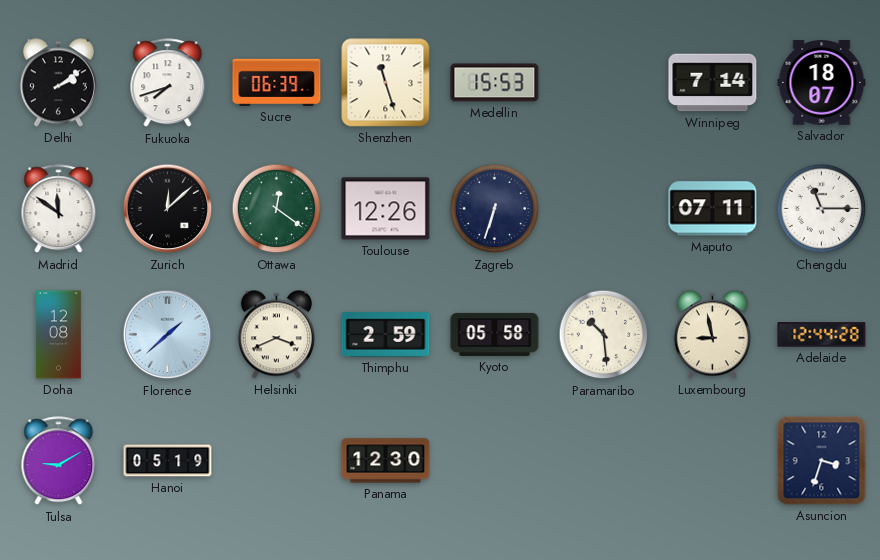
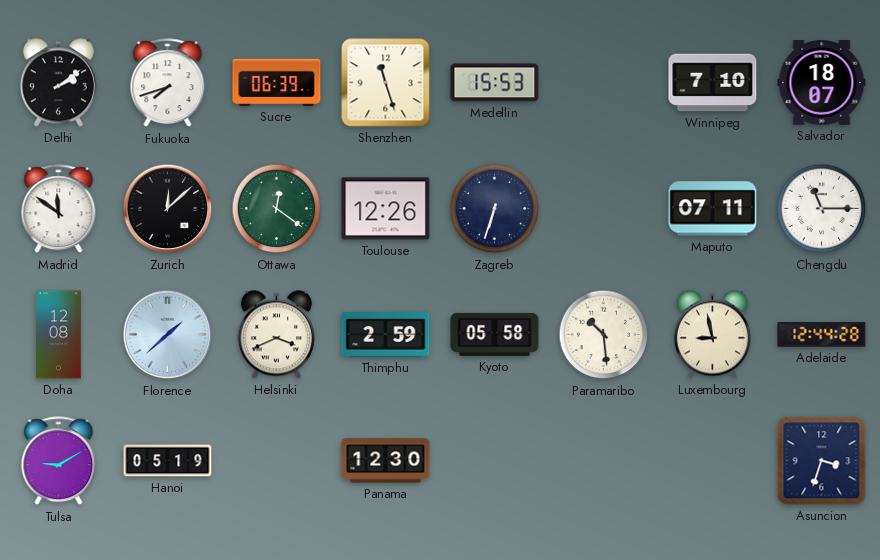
Winnipeg: 7:14 -> 7:10
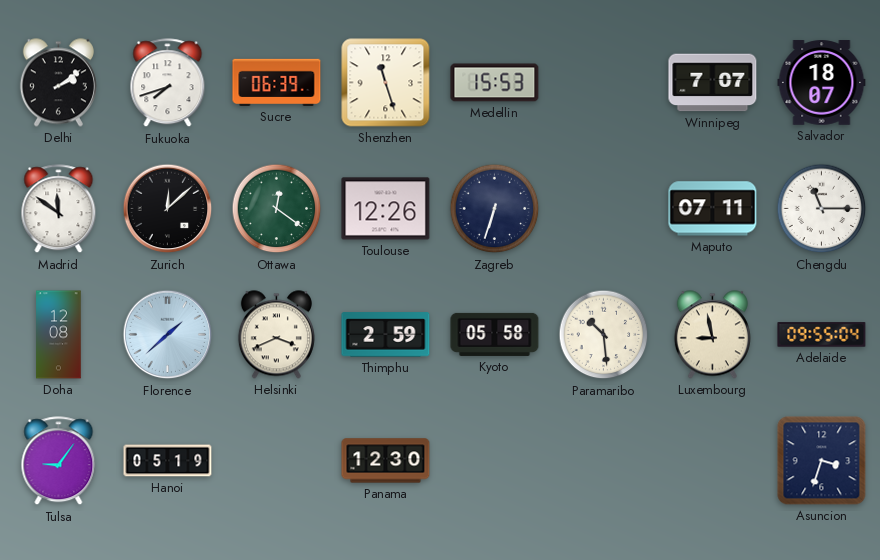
Winnipeg: 7:10 -> 7:07
Adelaide: 12:44 -> 09:55
Tulsa: 9:10 -> 9:06
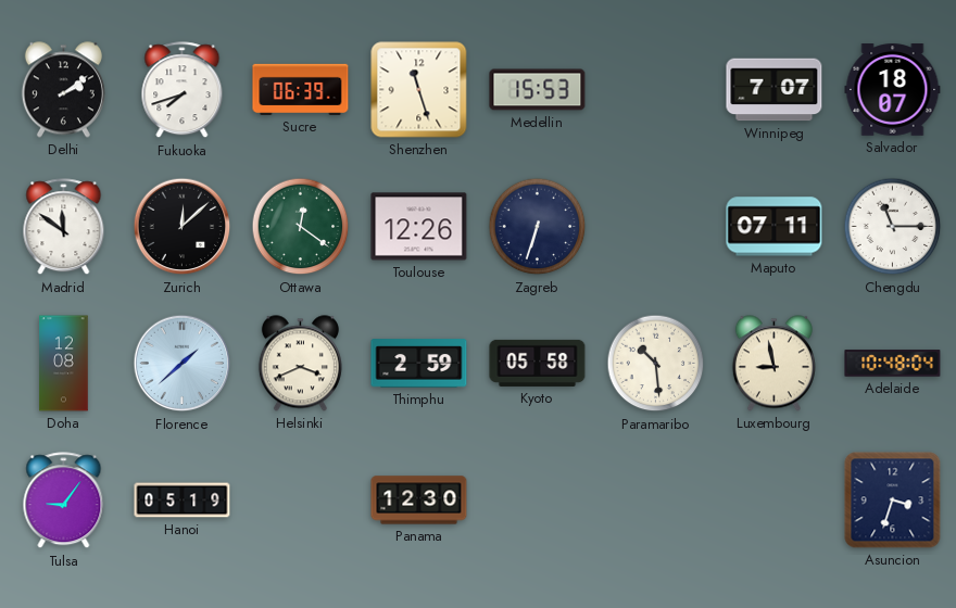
Adelaide: 09:55 -> 10:48
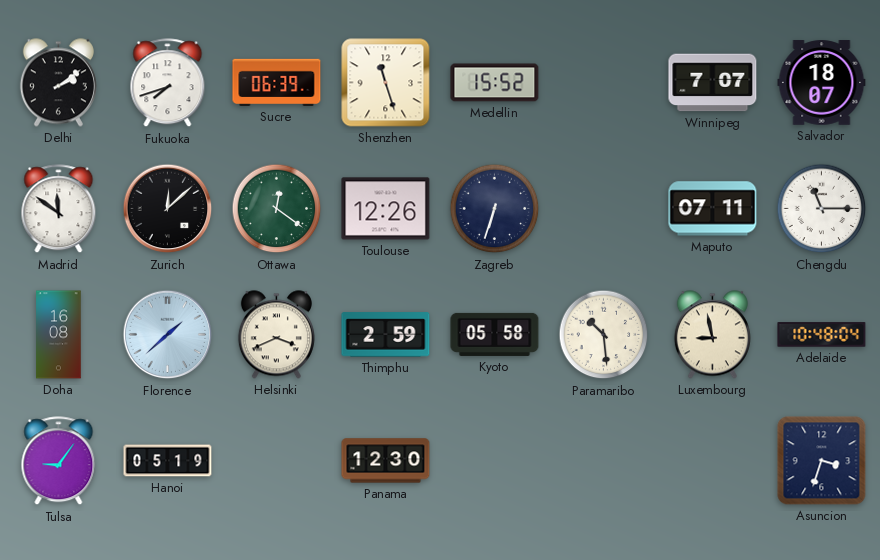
Medellin: 15:53 -> 15:52
Doha: 12:08 -> 16:08
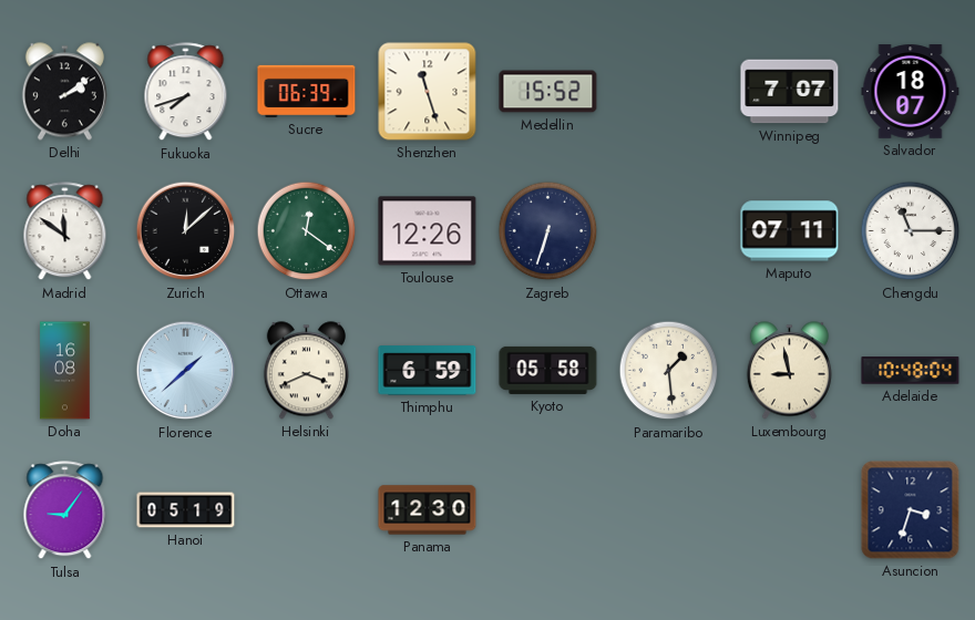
Thimphu: 2:59 -> 6:59
Paramaribo: 10:29 -> 1:29
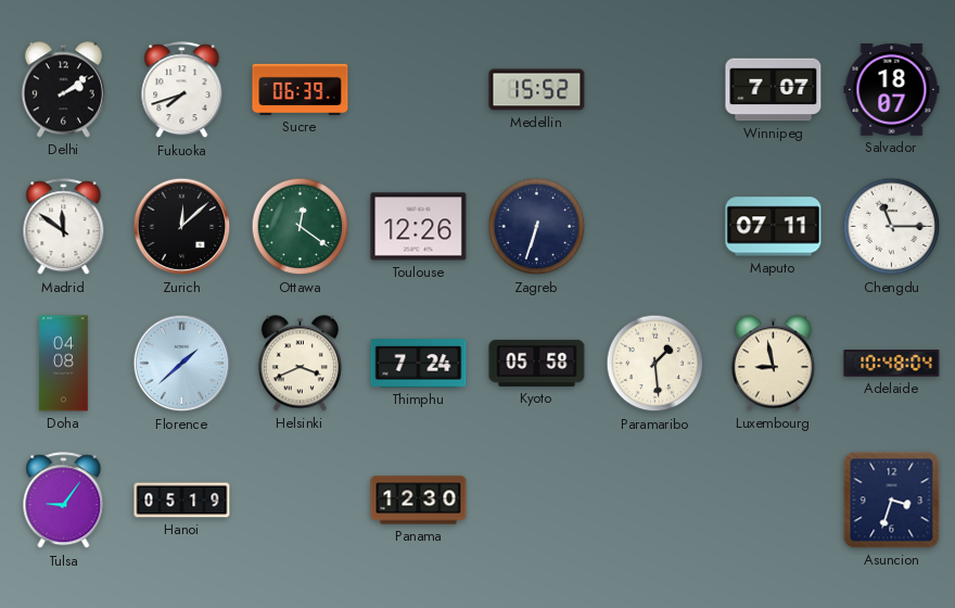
Shenzhen: 11:27 -> none
Doha: 16:08 -> 04:08
Thimphu: 6:59 -> 7:24
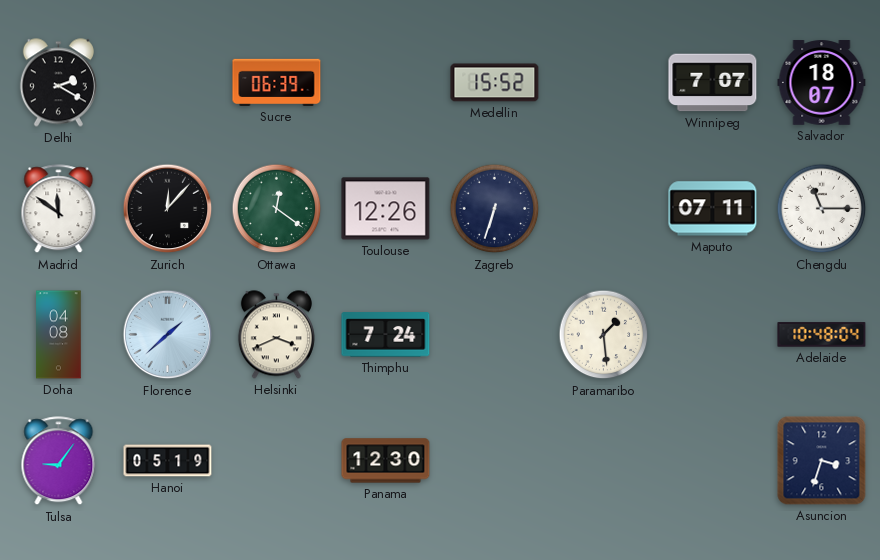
Delhi: 2:09 -> 2:20
Fukuoka: 7:42 -> none
Zurich: 12:08 -> 12:07
Kyoto: 05:58 -> none
Luxembourg: 8:58 -> none
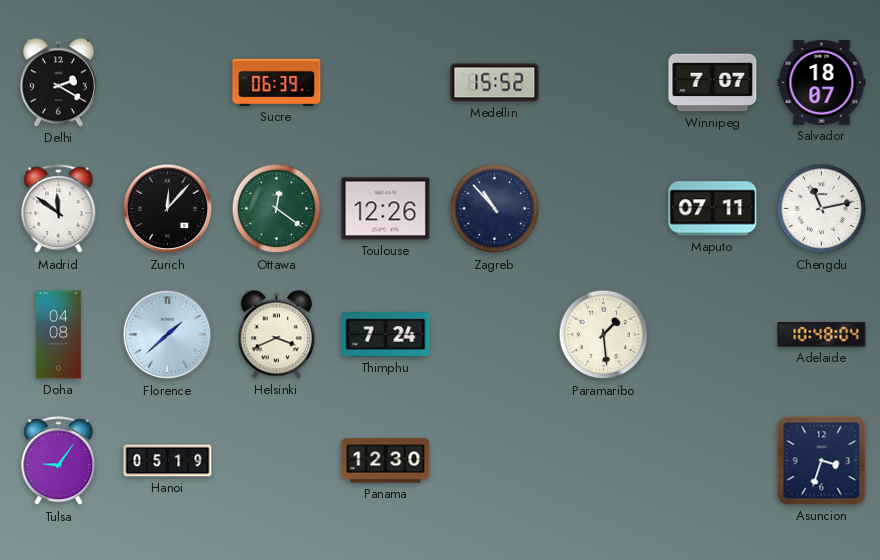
Zagreb: 6:33 -> 10:53
Chengdu: 11:15 -> 11:13
